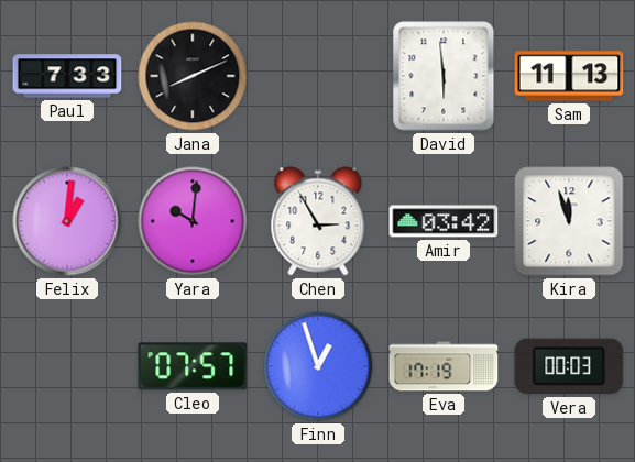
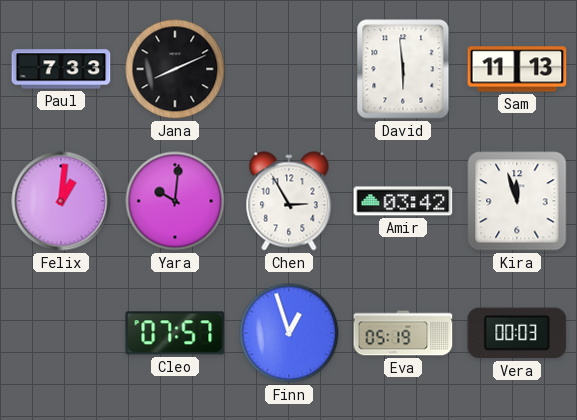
Eva: 17:19 -> 05:19
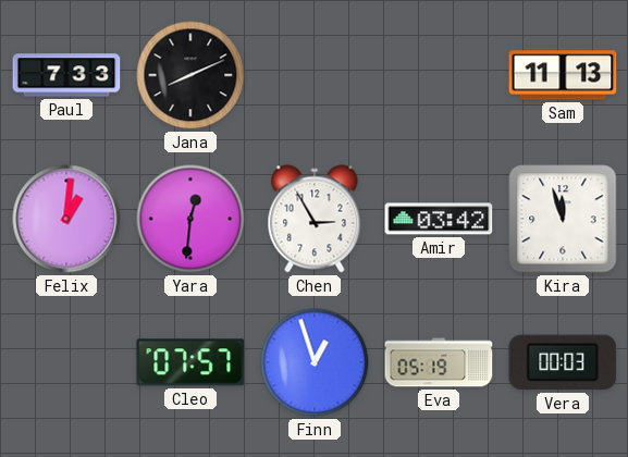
David: 5:59 -> none
Yara: 10:01 -> 12:31
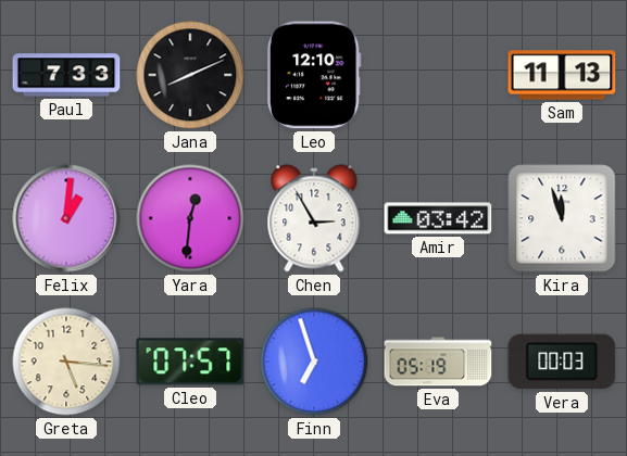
Leo: none -> 12:10
Greta: none -> 5:16
Finn: 12:57 -> 6:57
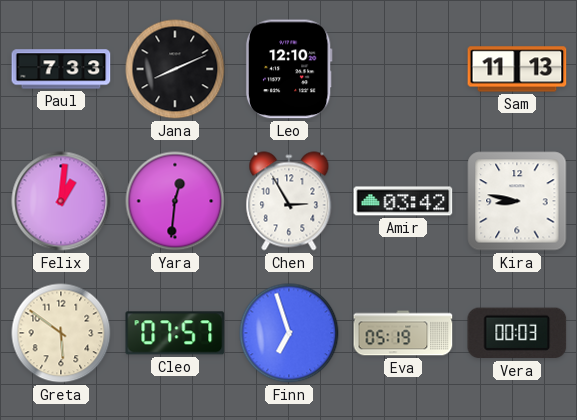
Kira: 11:57 -> 8:47
Greta: 5:16 -> 5:51
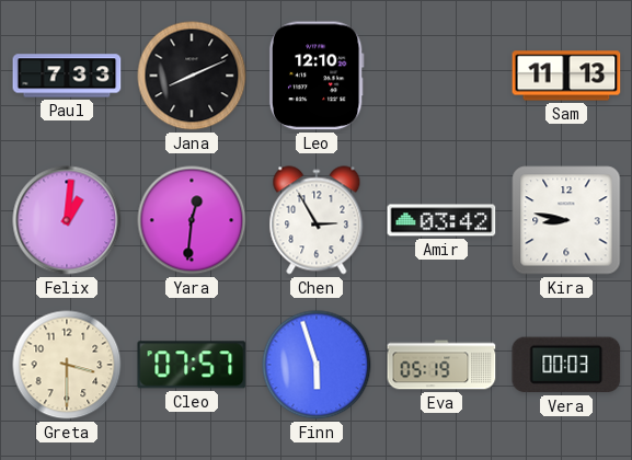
Greta: 5:51 -> 3:30
Finn: 6:57 -> 5:57
